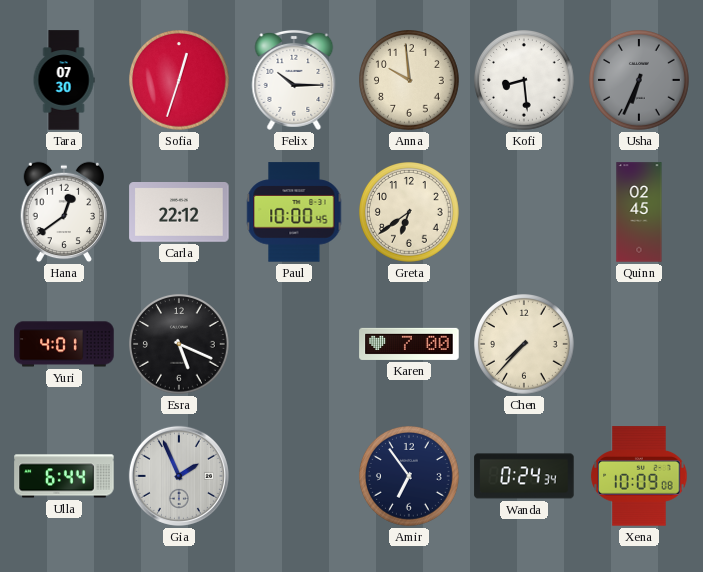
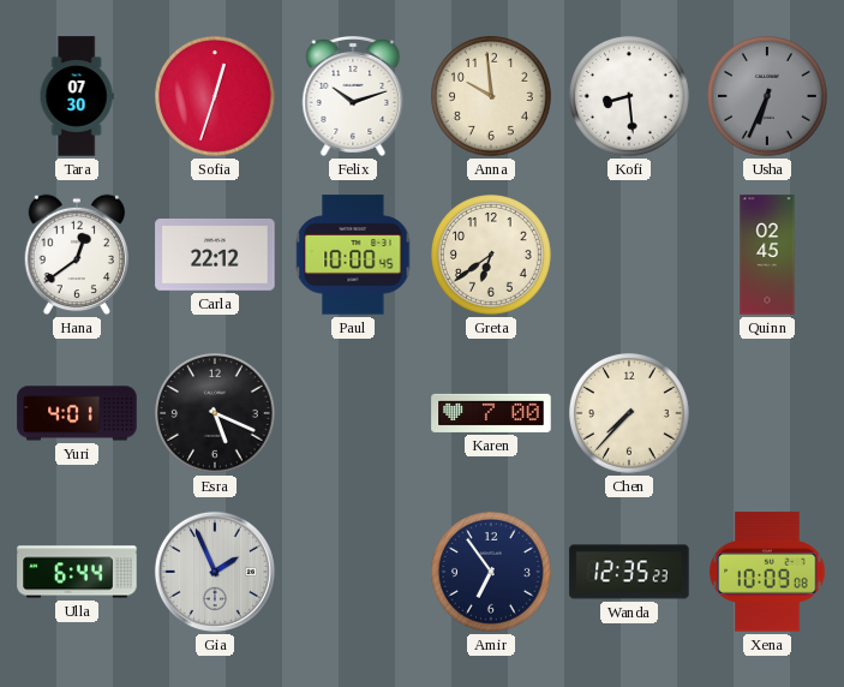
Felix: 10:15 -> 10:12
Wanda: 0:24 -> 12:35
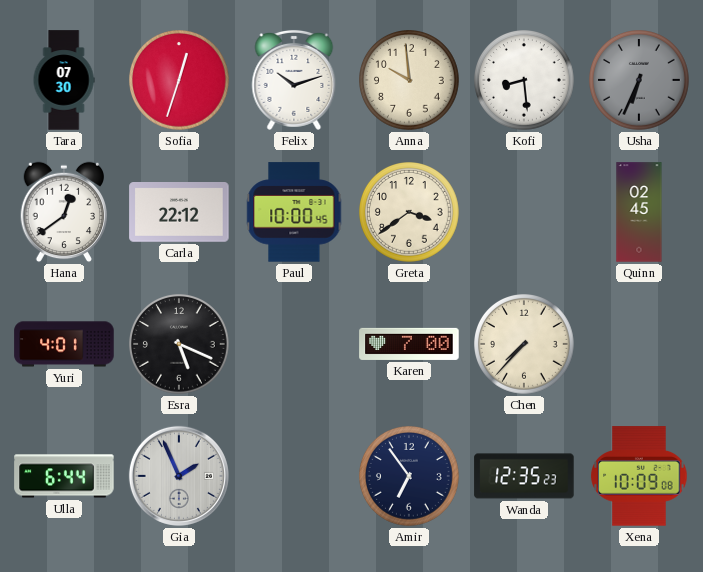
Greta: 6:39 -> 3:39
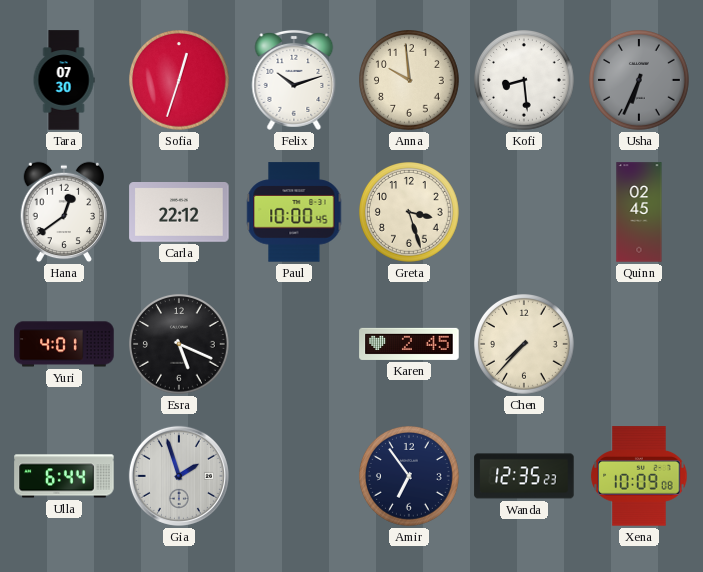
Greta: 3:39 -> 3:27
Karen: 7:00 -> 2:45
Gia: 1:56 -> 1:57
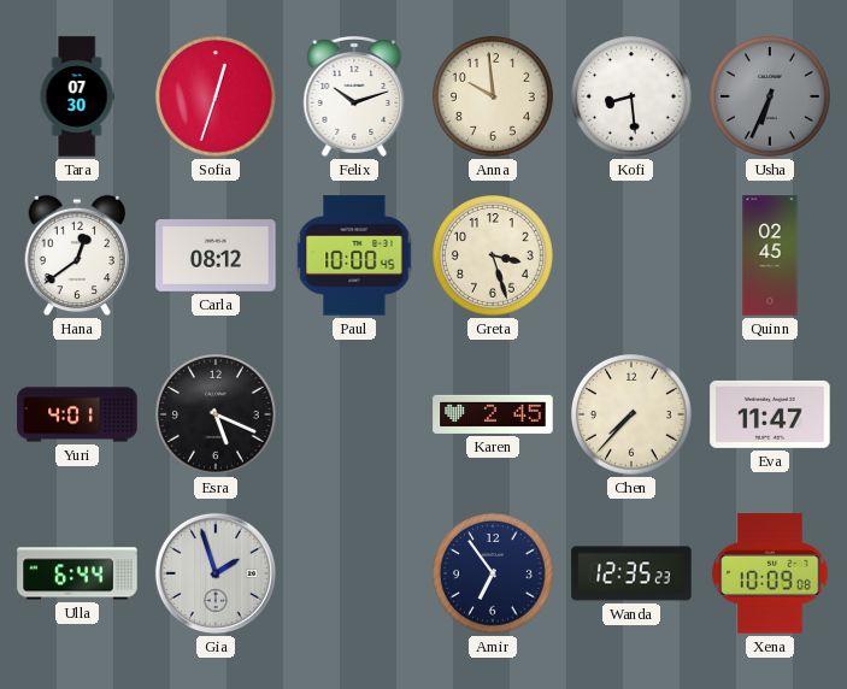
Carla: 22:12 -> 08:12
Eva: none -> 11:47
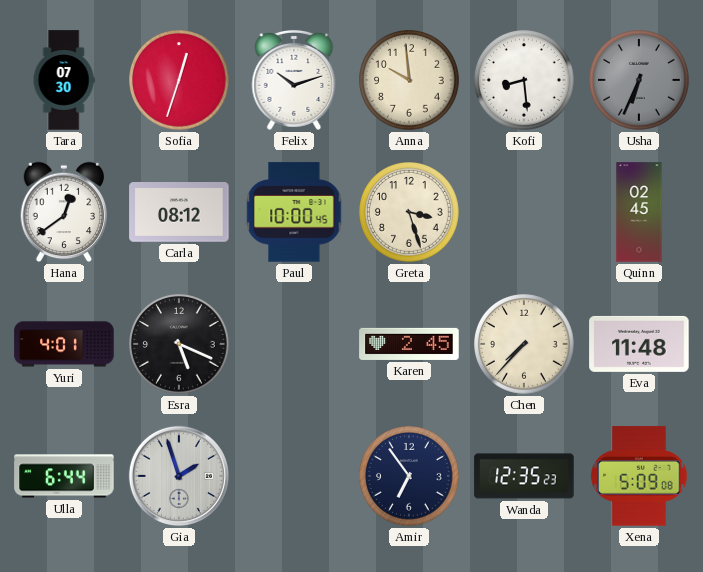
Eva: 11:47 -> 11:48
Xena: 10:09 -> 5:09
